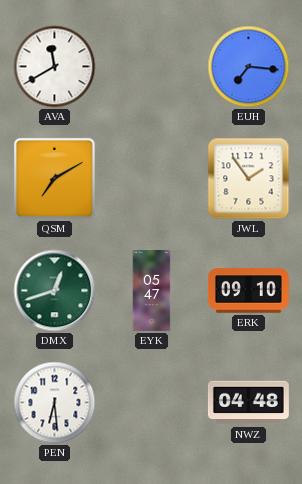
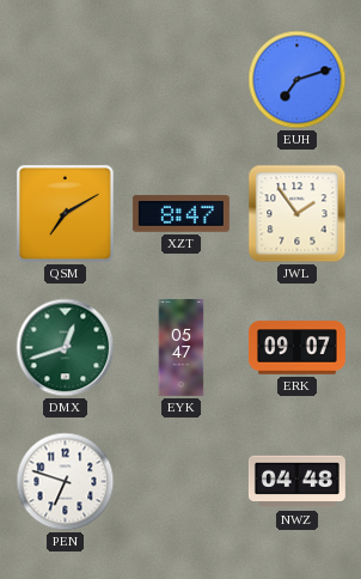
AVA: 11:40 -> none
EUH: 7:16 -> 7:12
XZT: none -> 8:47
ERK: 09:10 -> 09:07
PEN: 6:29 -> 6:48
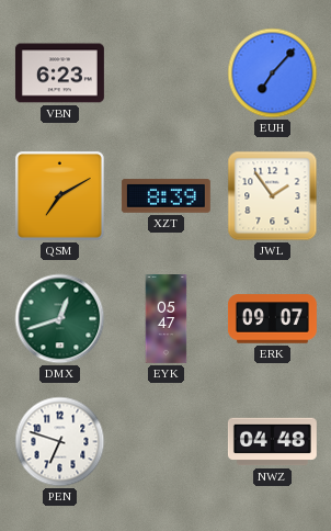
VBN: none -> 6:23
EUH: 7:12 -> 7:07
XZT: 8:47 -> 8:39
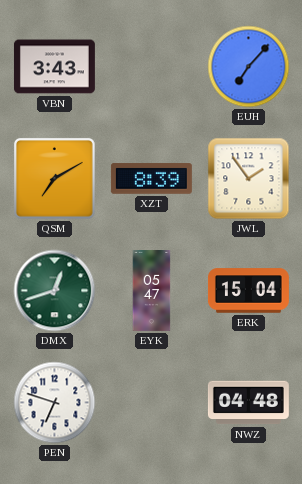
VBN: 6:23 -> 3:43
ERK: 09:07 -> 15:04
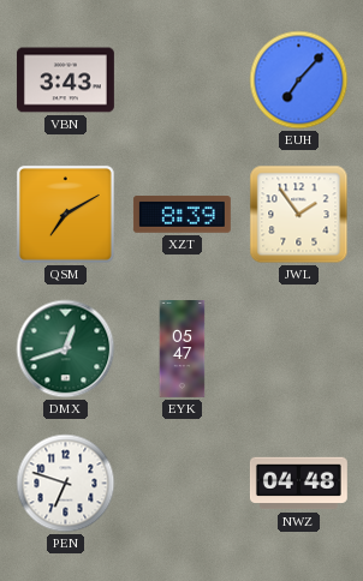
ERK: 15:04 -> none
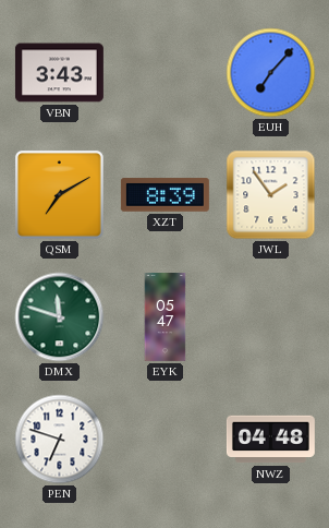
DMX: 12:42 -> 11:48
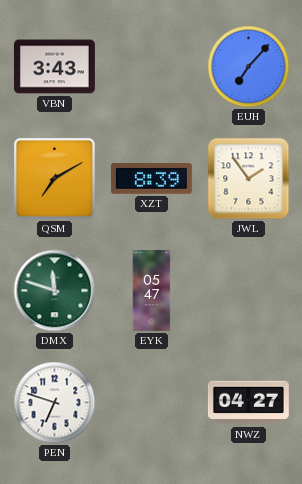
NWZ: 04:48 -> 04:27
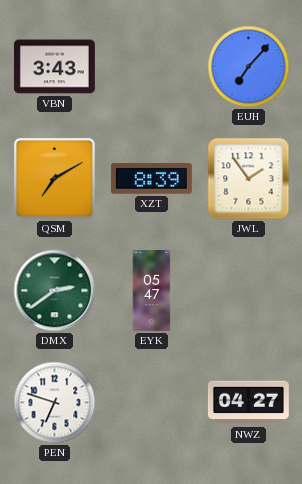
DMX: 11:48 -> 2:39
